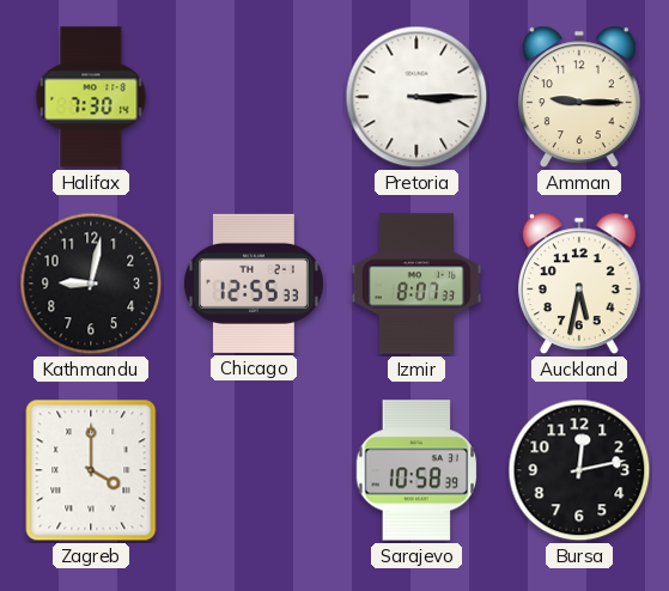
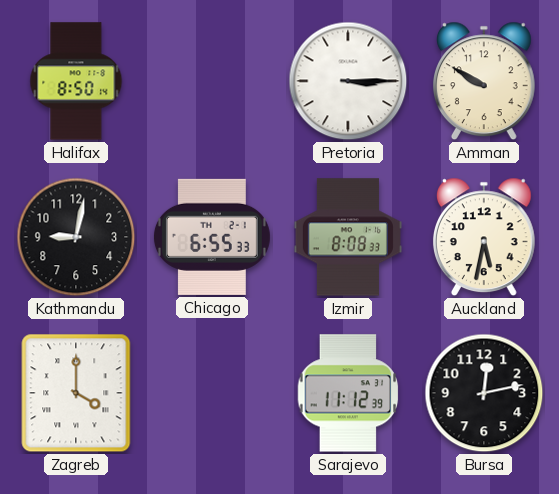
Halifax: 7:30 -> 8:50
Amman: 9:15 -> 9:50
Chicago: 12:55 -> 6:55
Izmir: 8:07 -> 8:08
Sarajevo: 10:58 -> 11:12
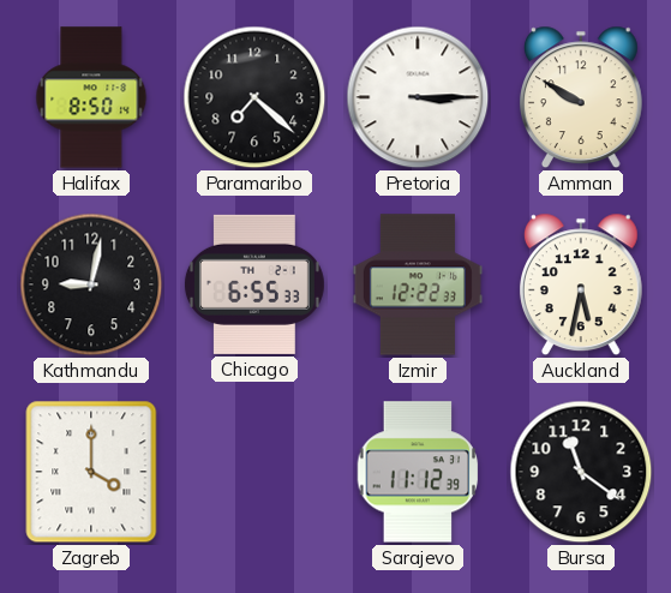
Paramaribo: none -> 7:22
Izmir: 8:08 -> 12:22
Bursa: 12:13 -> 11:21
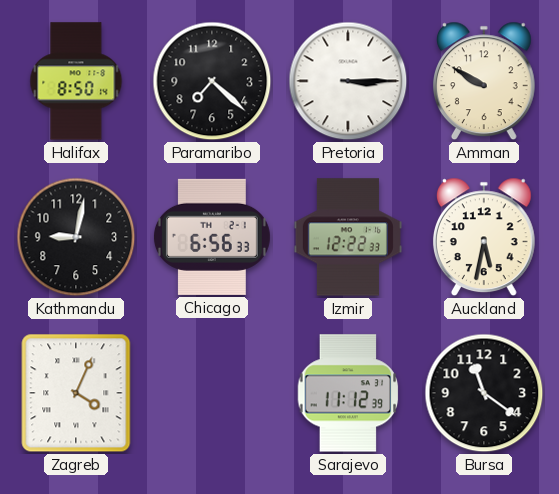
Chicago: 6:55 -> 6:56
Zagreb: 4:00 -> 4:04
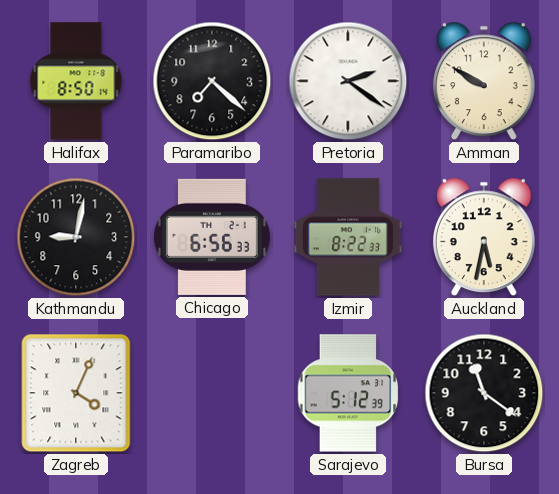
Pretoria: 3:15 -> 2:21
Izmir: 12:22 -> 8:22
Sarajevo: 11:12 -> 5:12
